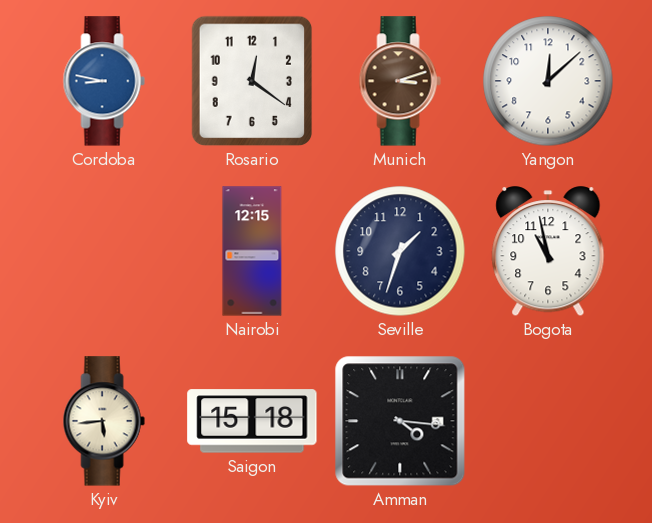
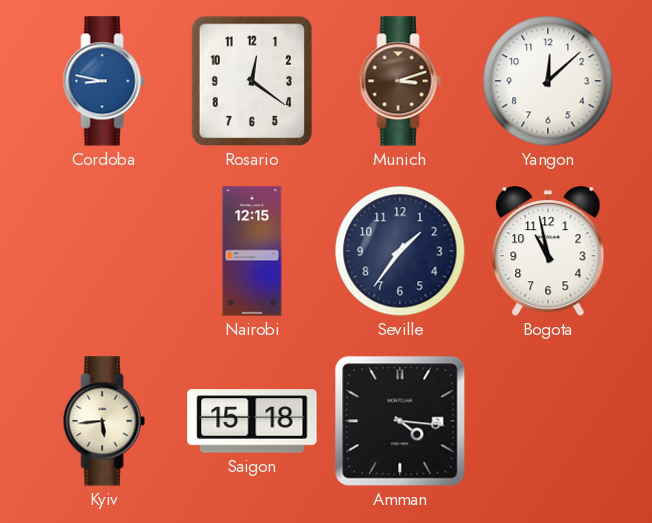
Seville: 1:33 -> 1:36
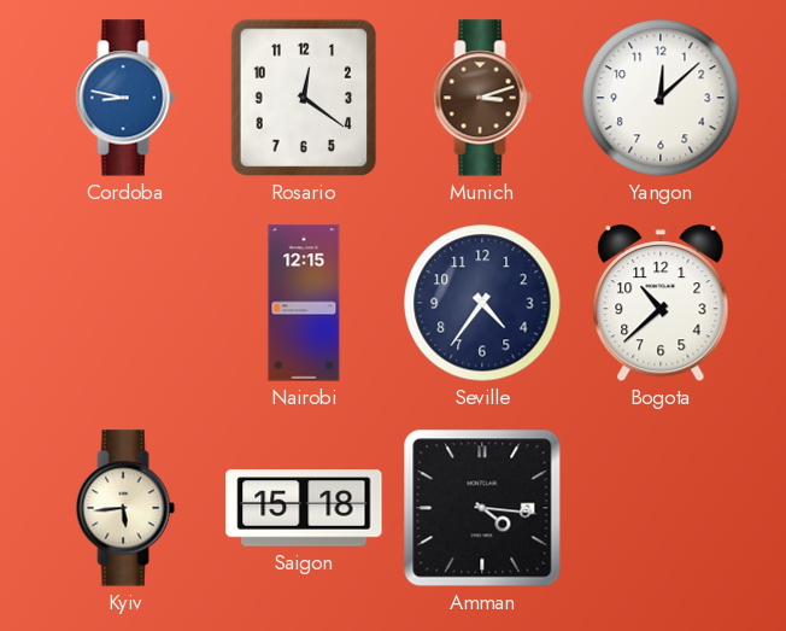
Seville: 1:36 -> 4:36
Bogota: 10:58 -> 10:38
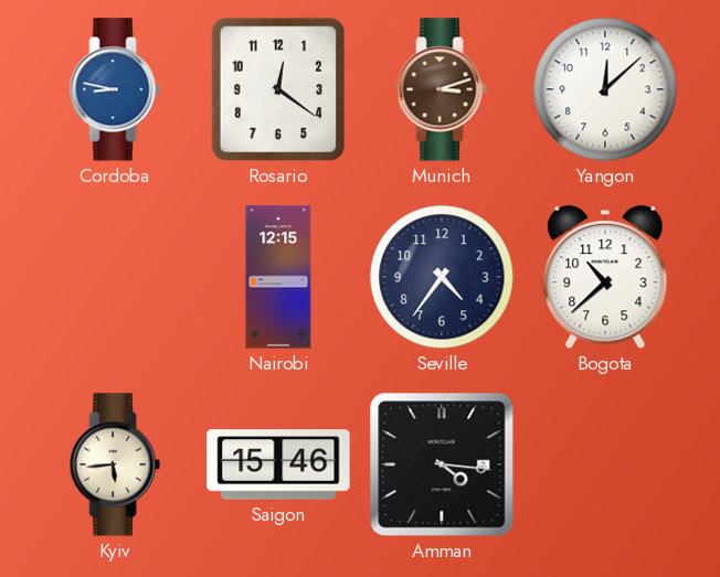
Saigon: 15:18 -> 15:46
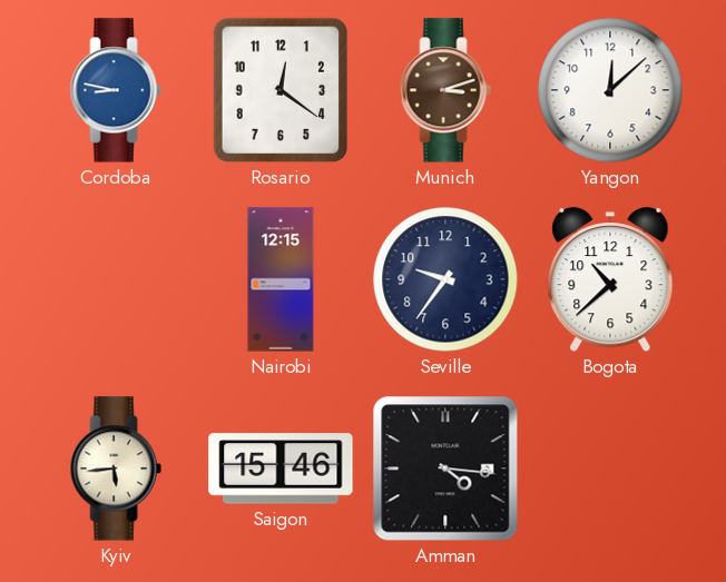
Seville: 4:36 -> 9:36
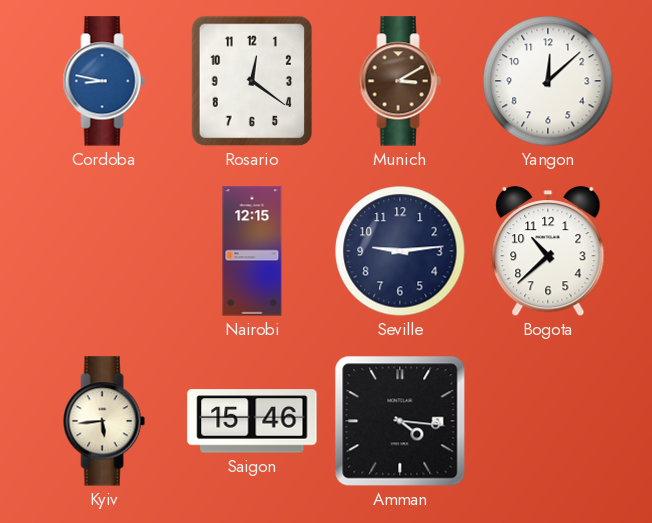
Munich: 3:12 -> 3:10
Seville: 9:36 -> 9:14
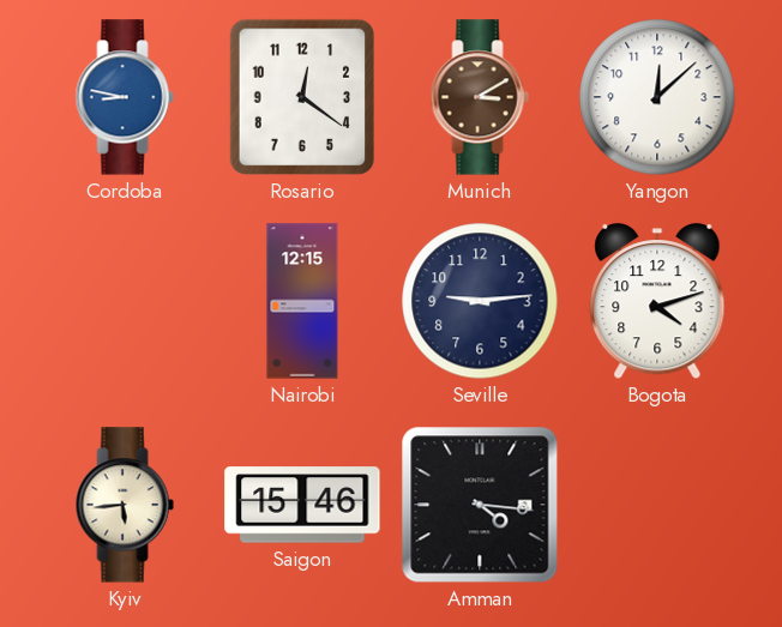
Bogota: 10:38 -> 4:12
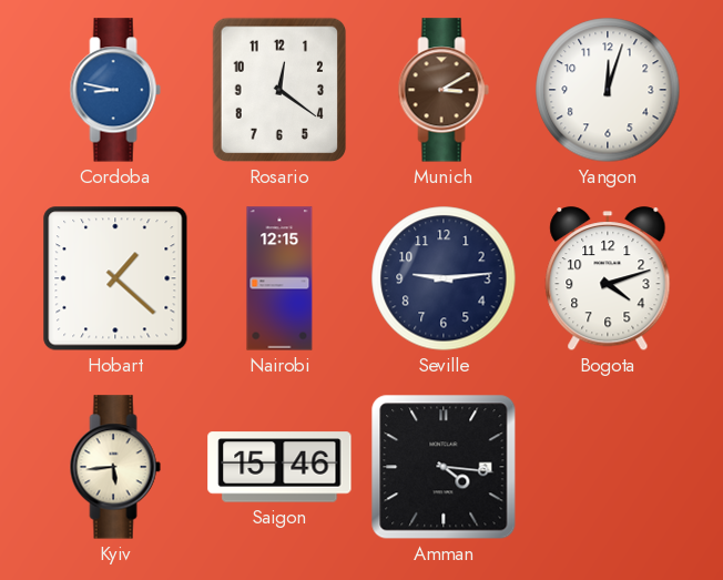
Yangon: 12:08 -> 12:03
Hobart: none -> 1:22
